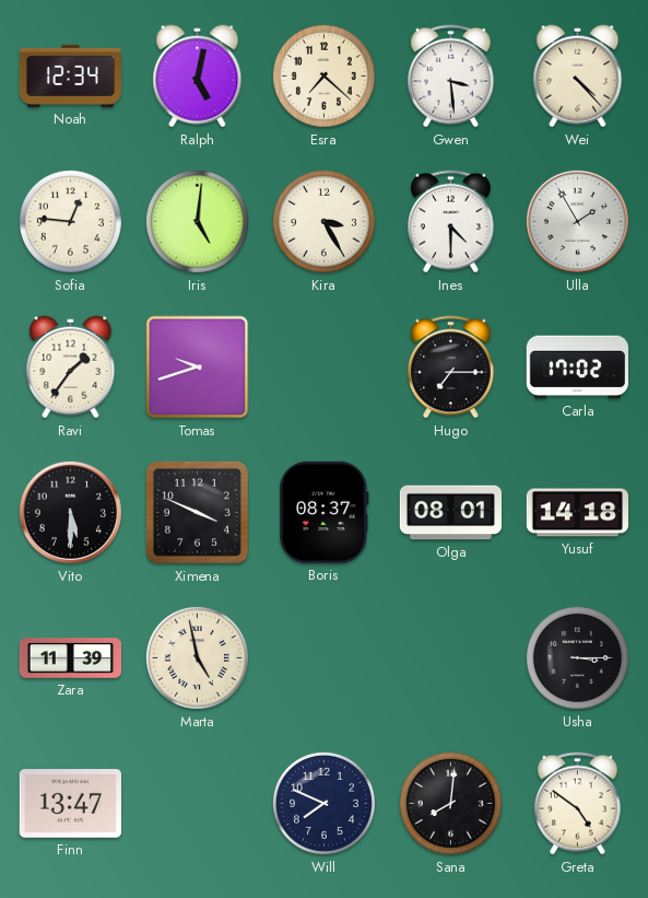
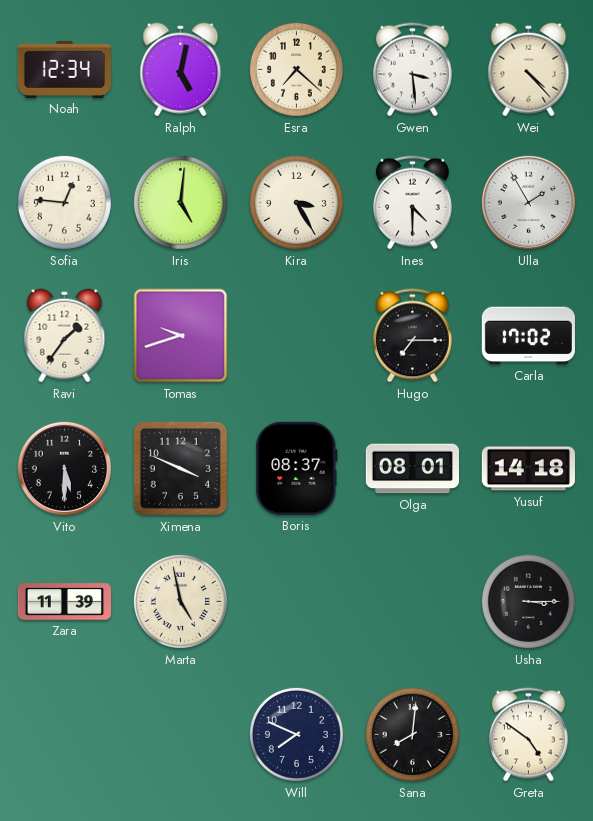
Finn: 13:47 -> none
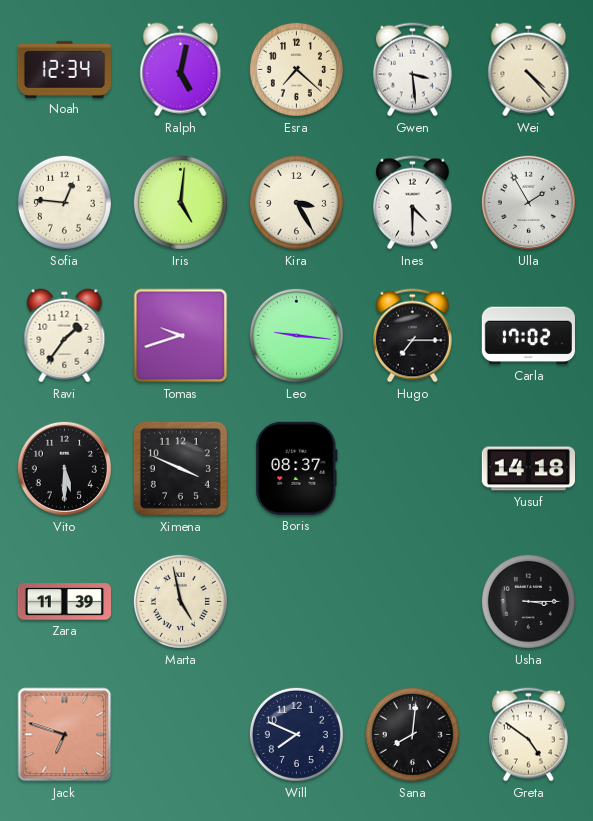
Leo: none -> 9:16
Olga: 08:01 -> none
Jack: none -> 6:48
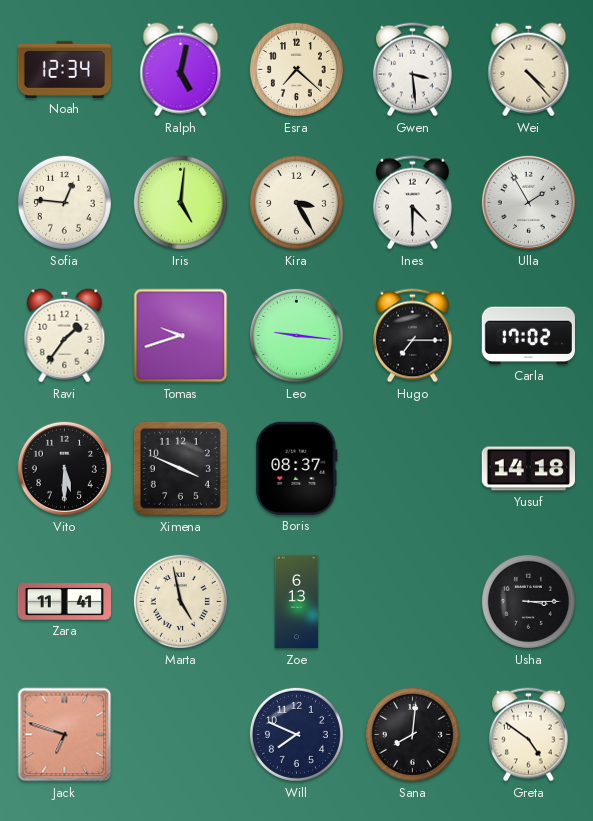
Zara: 11:39 -> 11:41
Zoe: none -> 6:13
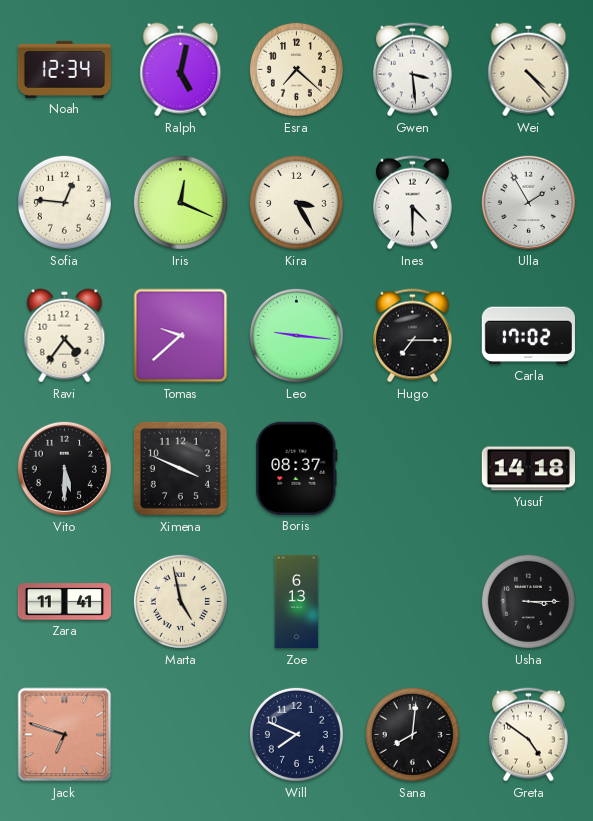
Iris: 5:01 -> 12:19
Ravi: 1:36 -> 4:36
Tomas: 9:42 -> 9:38
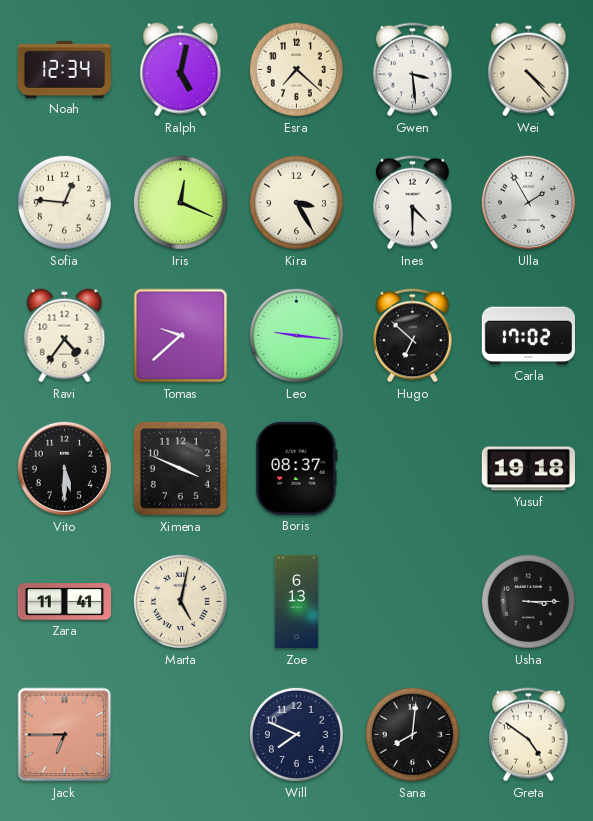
Hugo: 7:15 -> 6:52
Yusuf: 14:18 -> 19:18
Marta: 4:58 -> 5:02
Jack: 6:48 -> 6:45
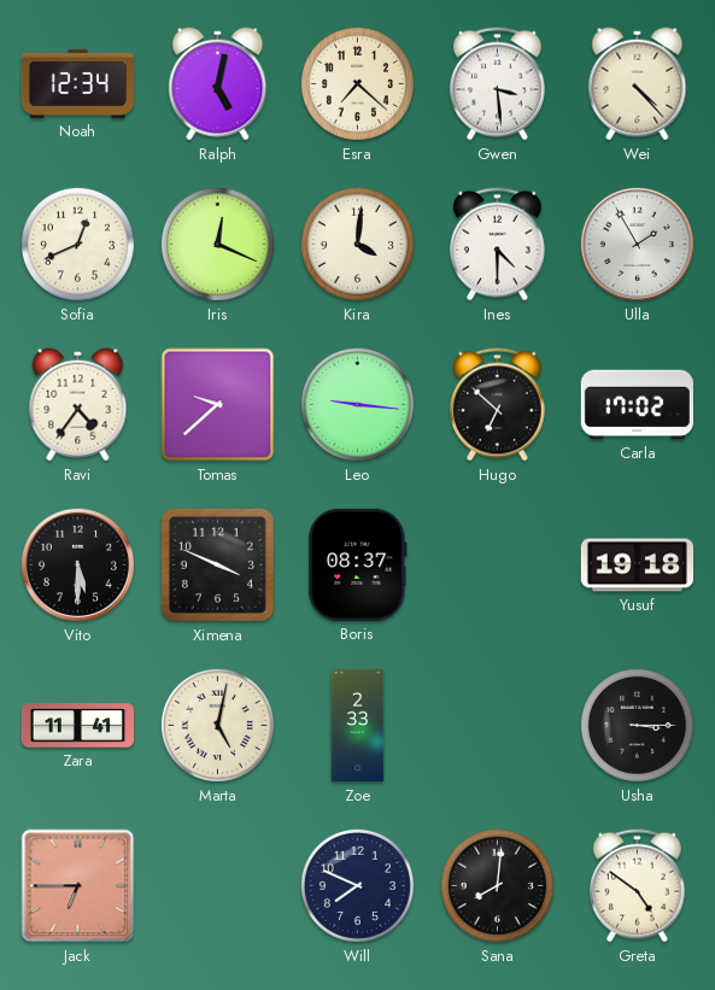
Sofia: 12:46 -> 12:41
Kira: 3:25 -> 4:01
Zoe: 6:13 -> 2:33
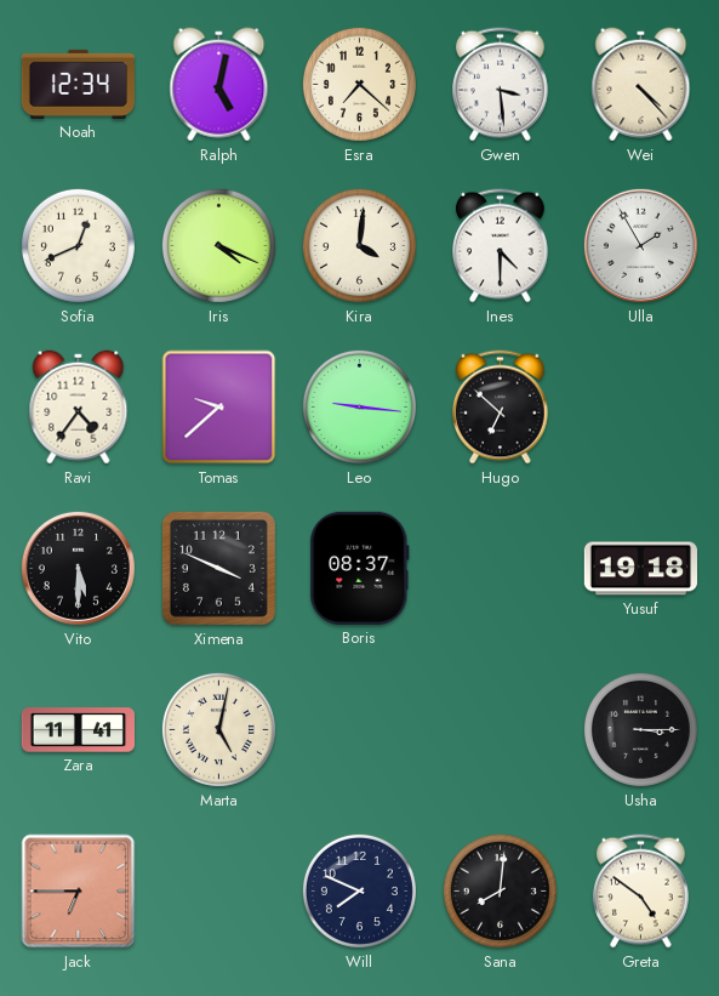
Iris: 12:19 -> 4:19
Carla: 17:02 -> none
Zoe: 2:33 -> none
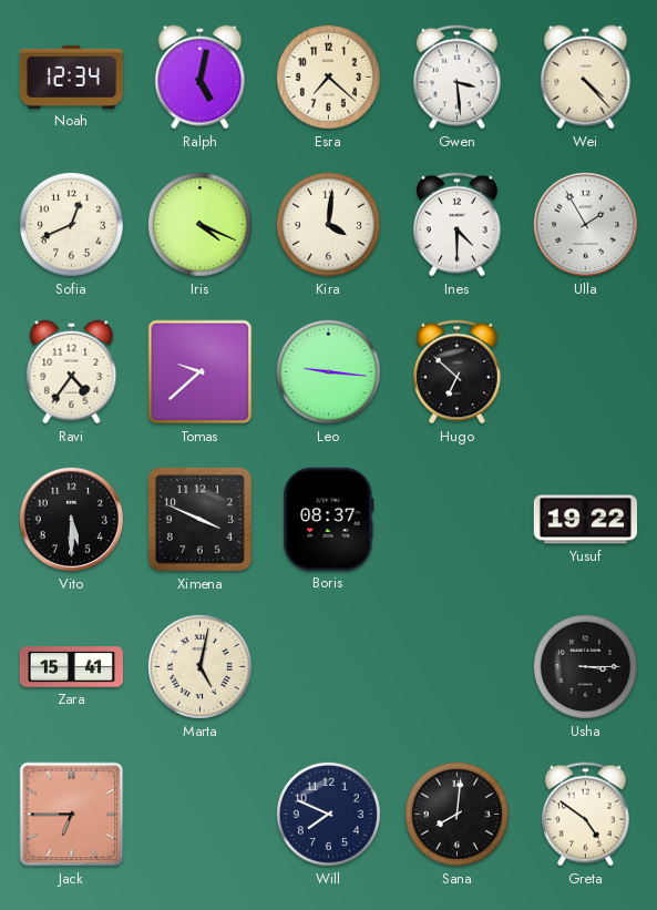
Yusuf: 19:18 -> 19:22
Zara: 11:41 -> 15:41
